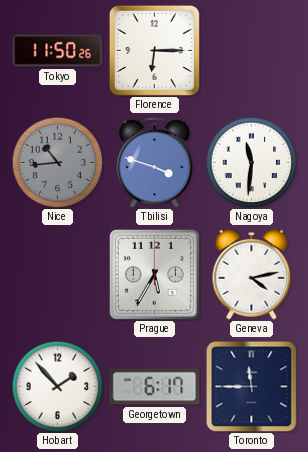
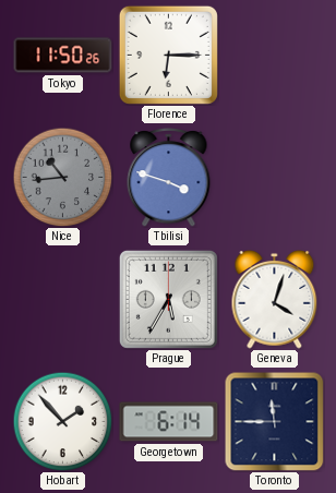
Nagoya: 11:31 -> none
Geneva: 4:13 -> 4:03
Georgetown: 6:17 -> 6:14
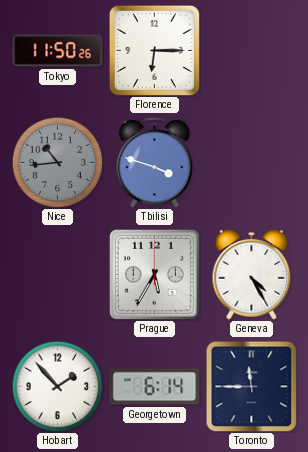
Geneva: 4:03 -> 4:25
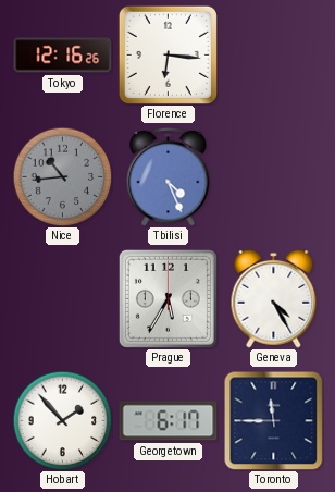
Tokyo: 11:50 -> 12:16
Florence: 6:15 -> 6:16
Tbilisi: 3:48 -> 4:26
Georgetown: 6:14 -> 6:17
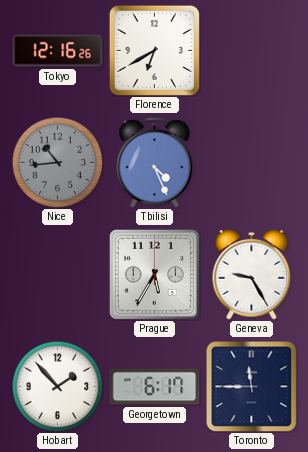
Florence: 6:16 -> 6:40
Geneva: 4:25 -> 9:25
